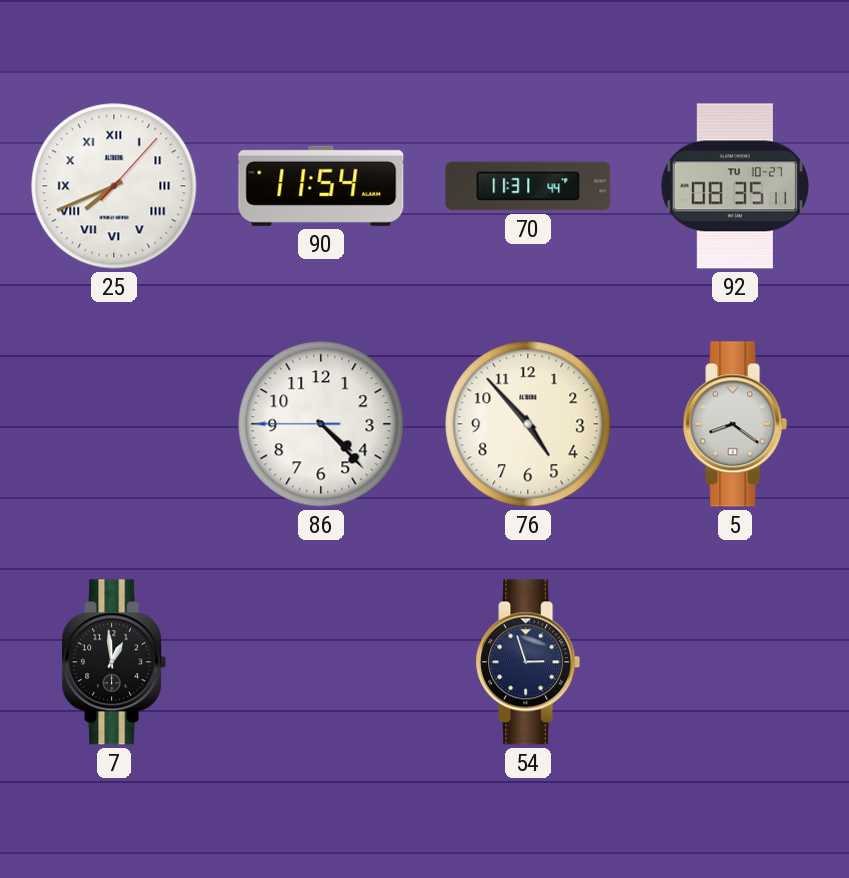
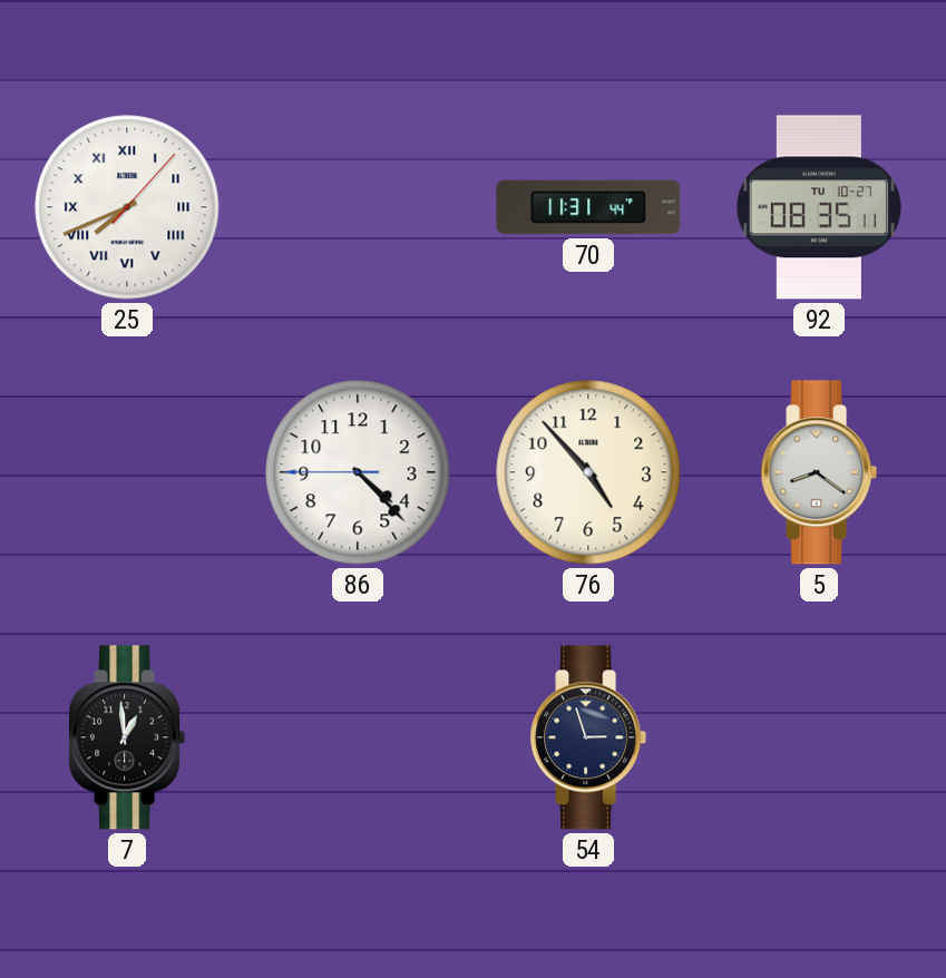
90: 11:54 -> none
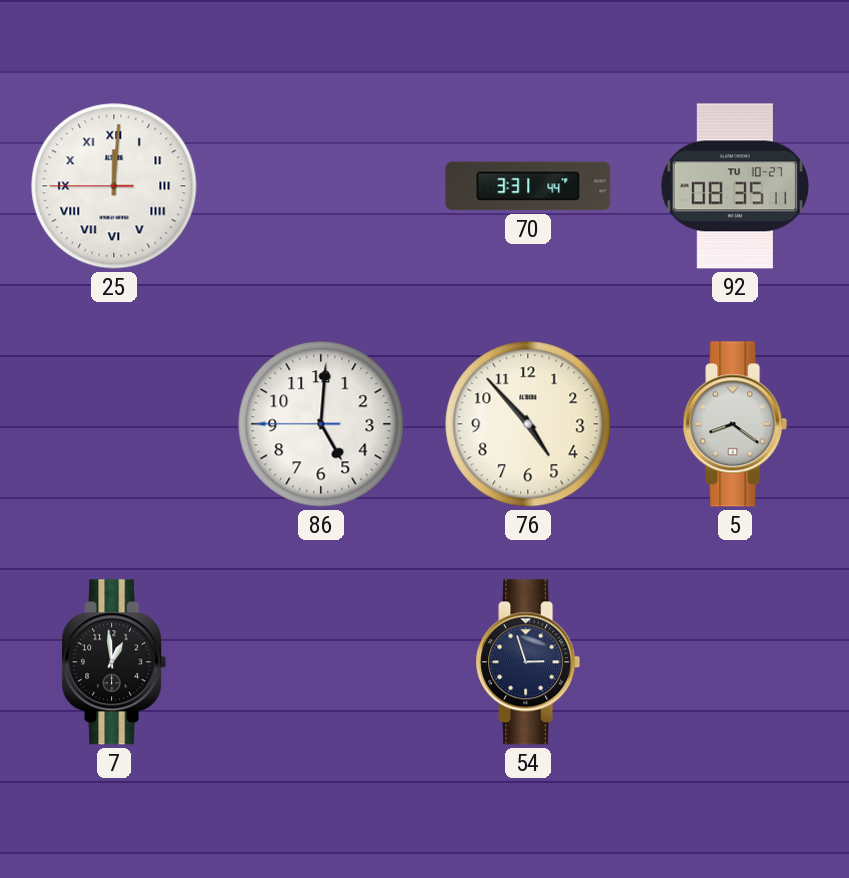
25: 7:41 -> 12:00
70: 11:31 -> 3:31
86: 4:22 -> 5:00
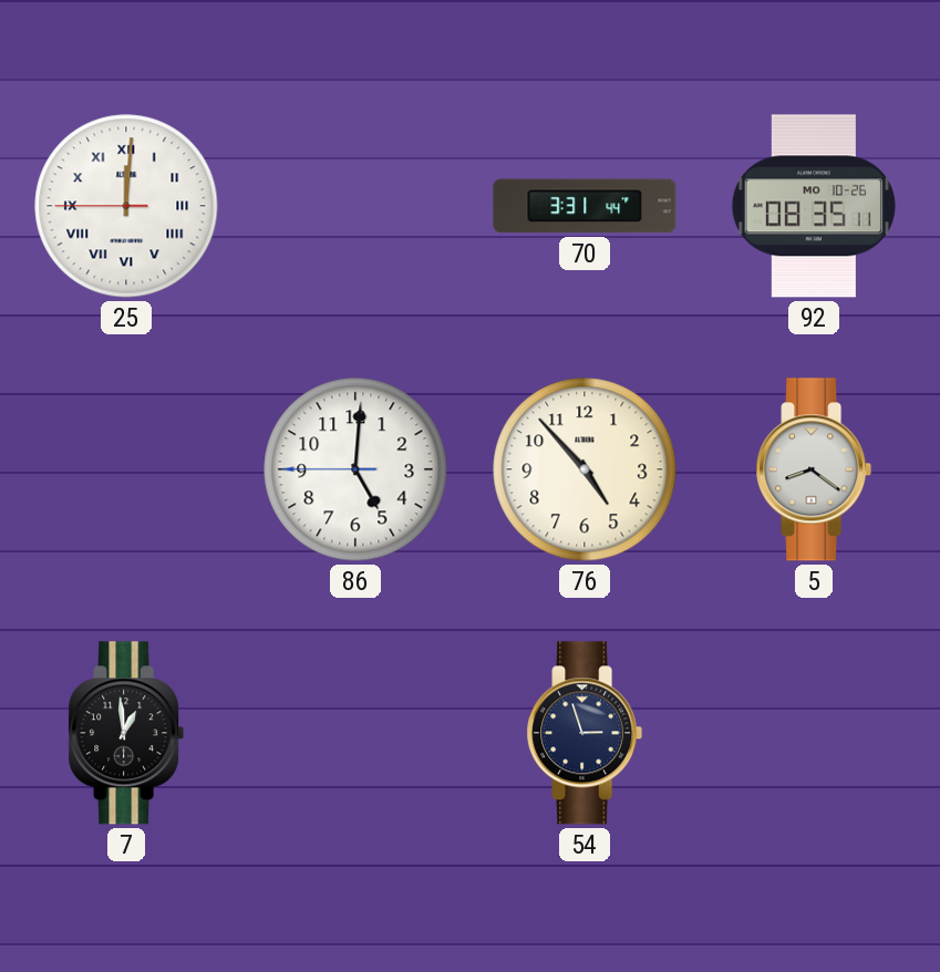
92 date: TU 10-27 -> MO 10-26
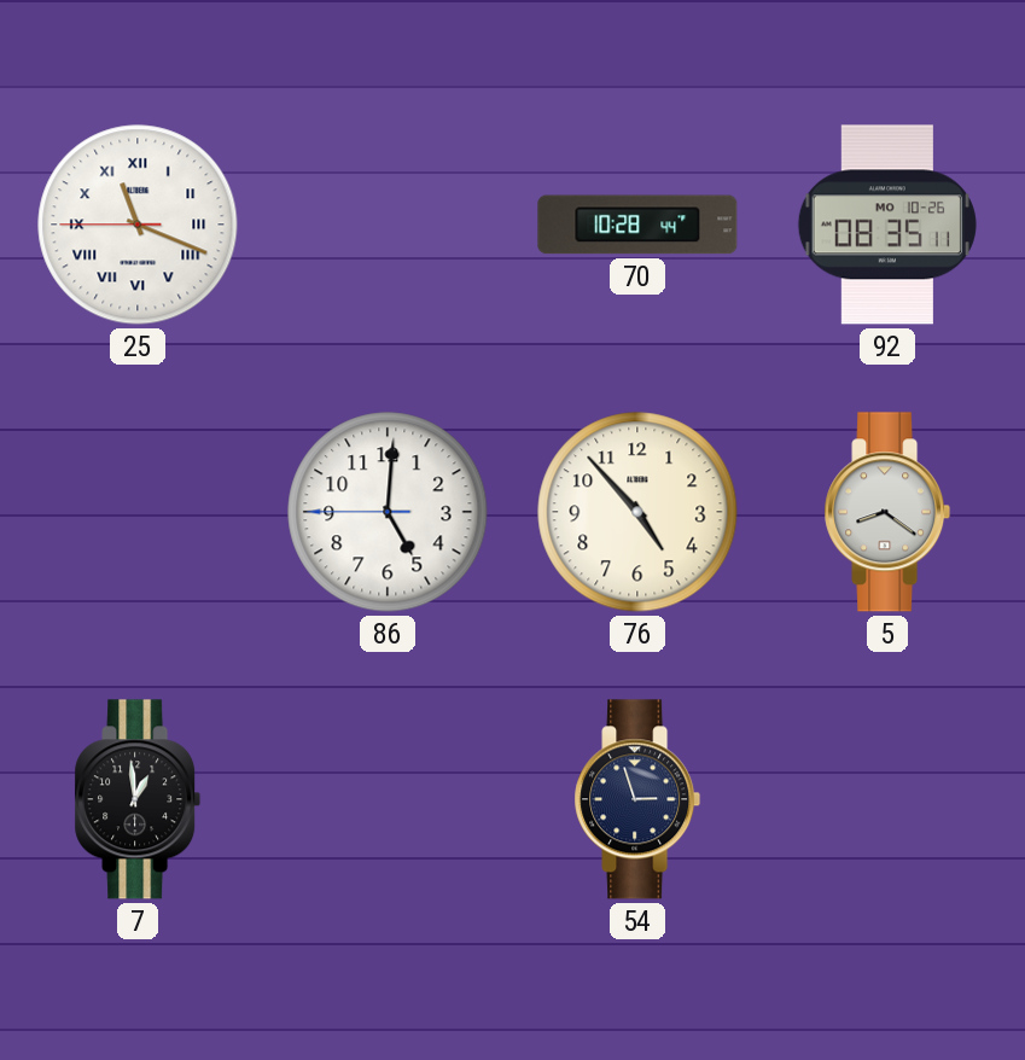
25: 12:00 -> 11:18
70: 3:31 -> 10:28
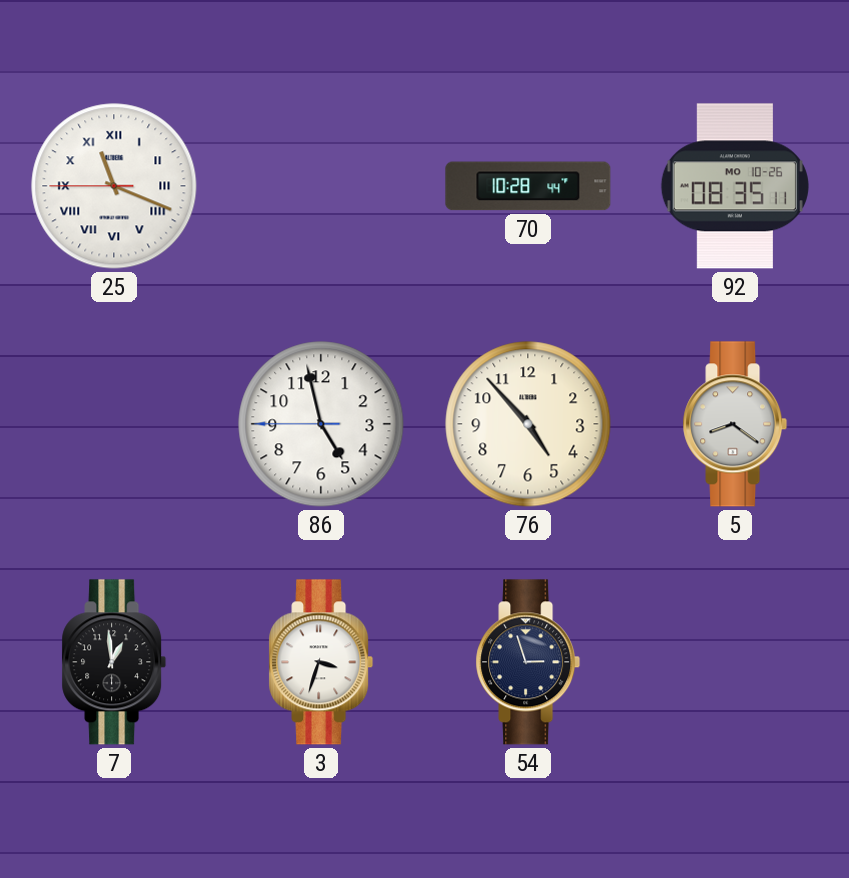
86: 5:00 -> 4:57
3: none -> 3:33
